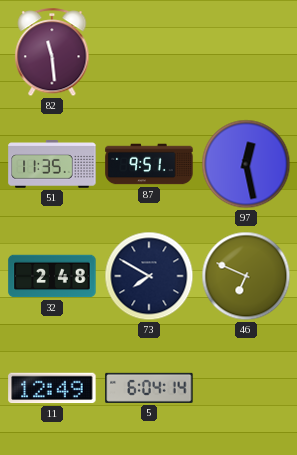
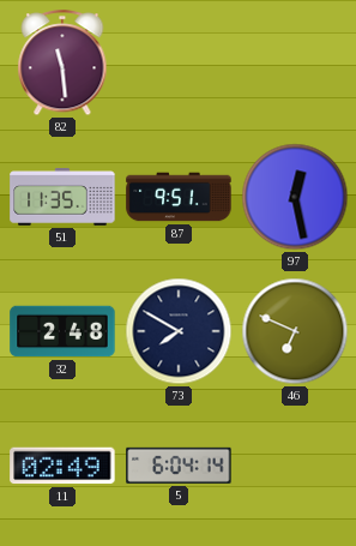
11: 12:49 -> 02:49
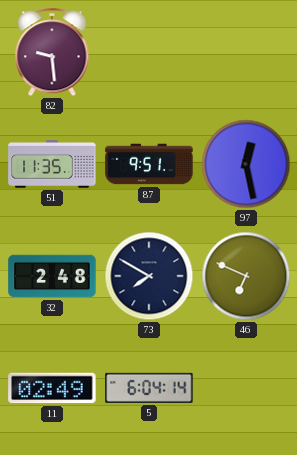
82: 11:29 -> 9:29
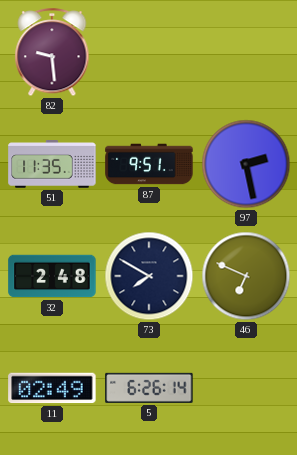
97: 12:28 -> 2:28
5: 6:04 -> 6:26
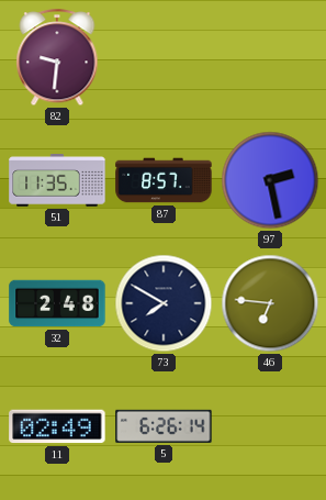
82: 9:29 -> 9:31
87: 9:51 -> 8:57
46: 6:49 -> 6:46
